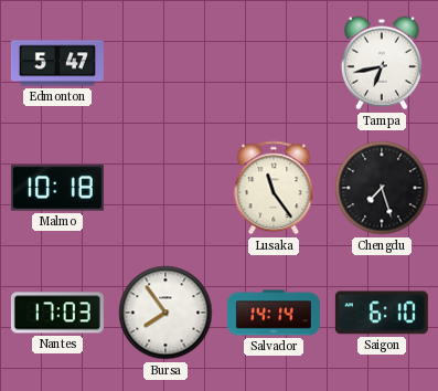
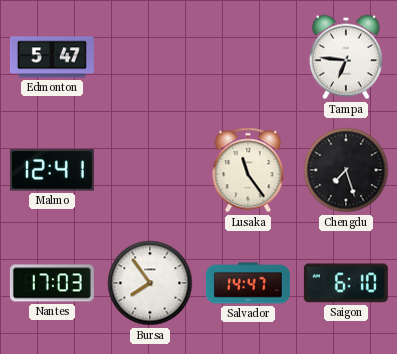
Tampa: 6:43 -> 6:46
Malmo: 10:18 -> 12:41
Salvador: 14:14 -> 14:47
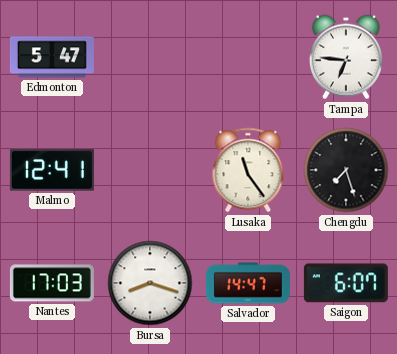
Bursa: 7:54 -> 8:18
Saigon: 6:10 -> 6:07
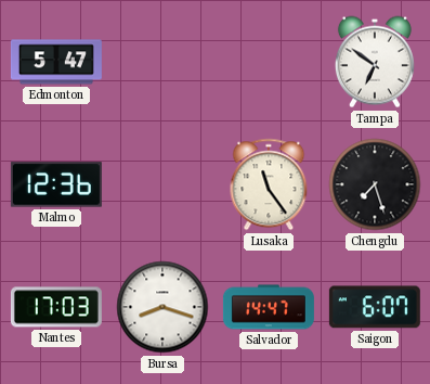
Tampa: 6:46 -> 6:51
Malmo: 12:41 -> 12:36
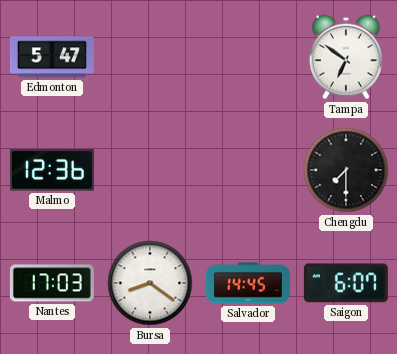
Lusaka: 11:24 -> none
Chengdu: 7:27 -> 7:30
Bursa: 8:18 -> 8:21
Salvador: 14:47 -> 14:45
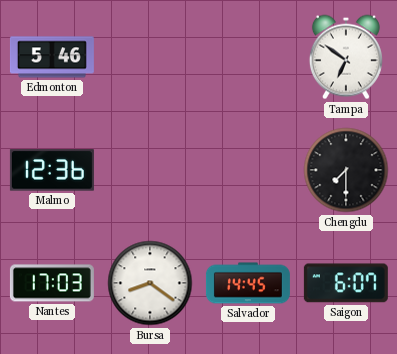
Edmonton: 5:47 -> 5:46
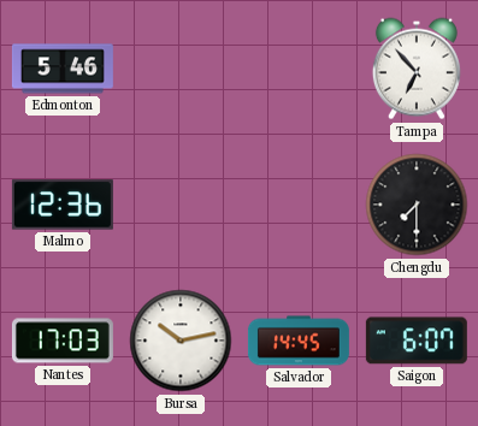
Tampa: 6:51 -> 6:53
Bursa: 8:21 -> 10:13
